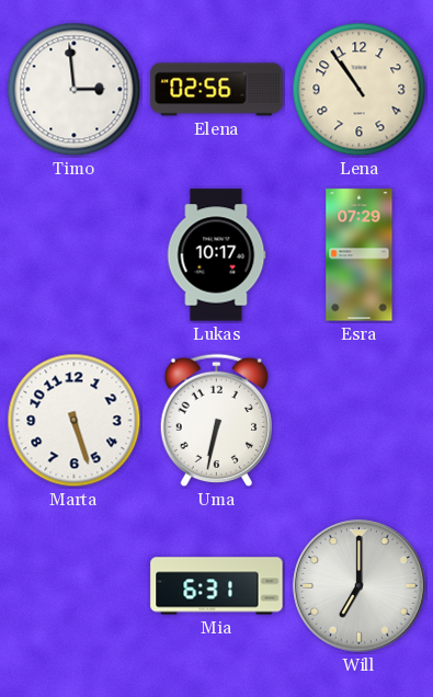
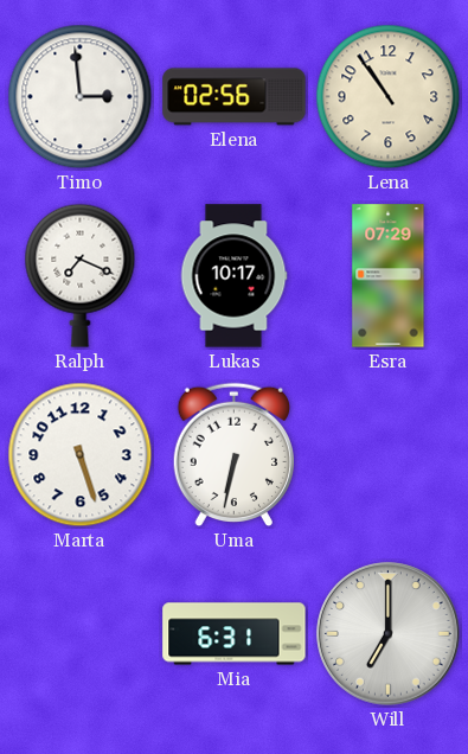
Ralph: none -> 7:19
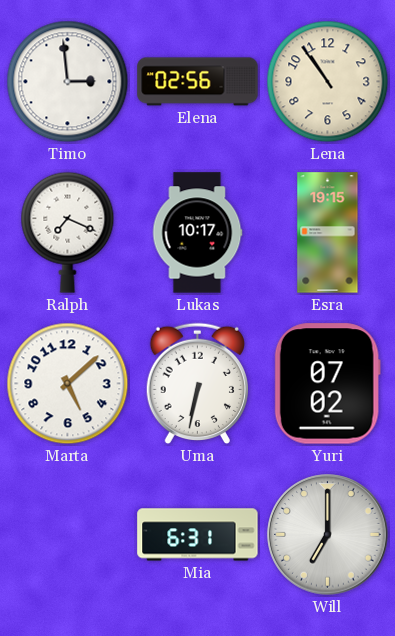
Esra: 07:29 -> 19:15
Marta: 5:27 -> 5:08
Yuri: none -> 07:02
